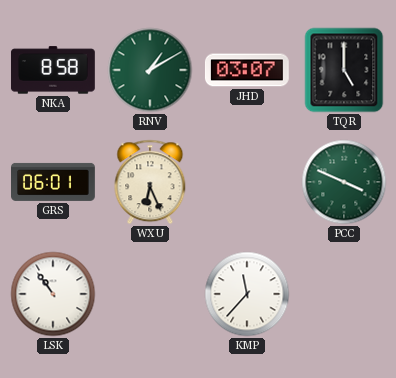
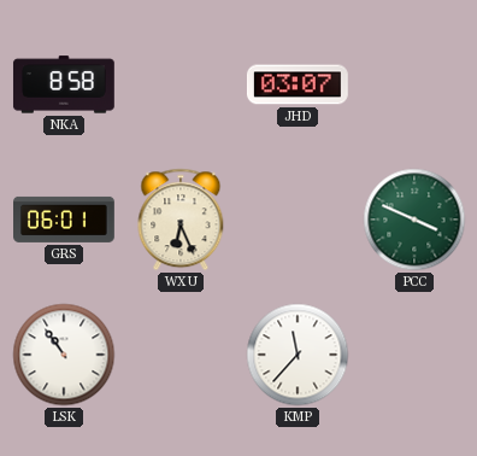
RNV: 1:10 -> none
TQR: 5:00 -> none
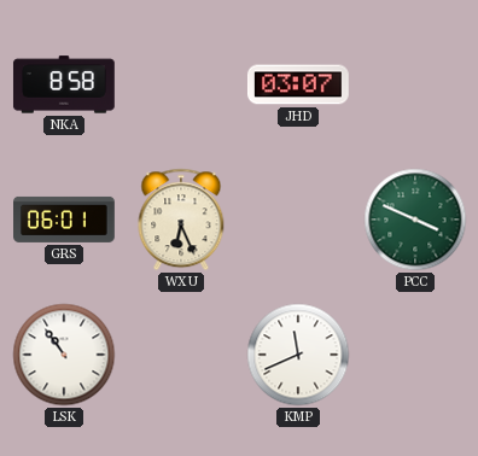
KMP: 11:37 -> 11:41
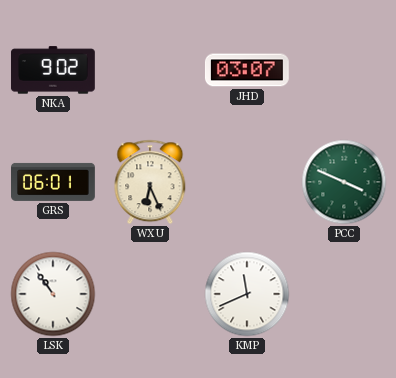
NKA: 8:58 -> 9:02
